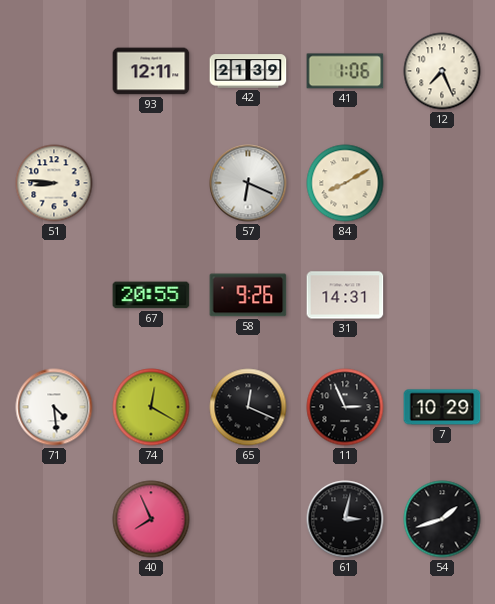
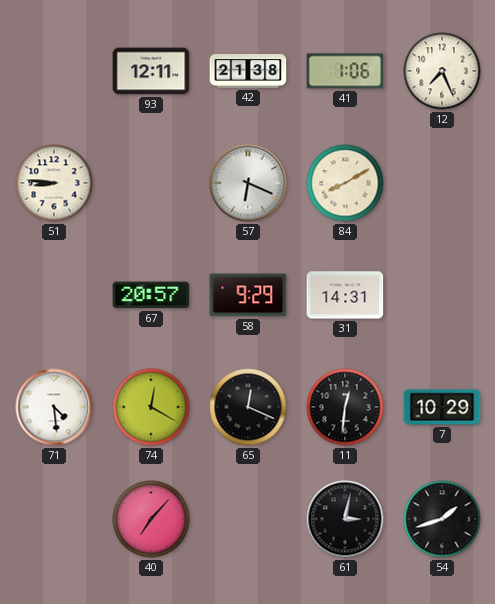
42: 21:39 -> 21:38
67: 20:55 -> 20:57
58: 9:26 -> 9:29
11: 2:56 -> 12:31
40: 7:56 -> 7:07
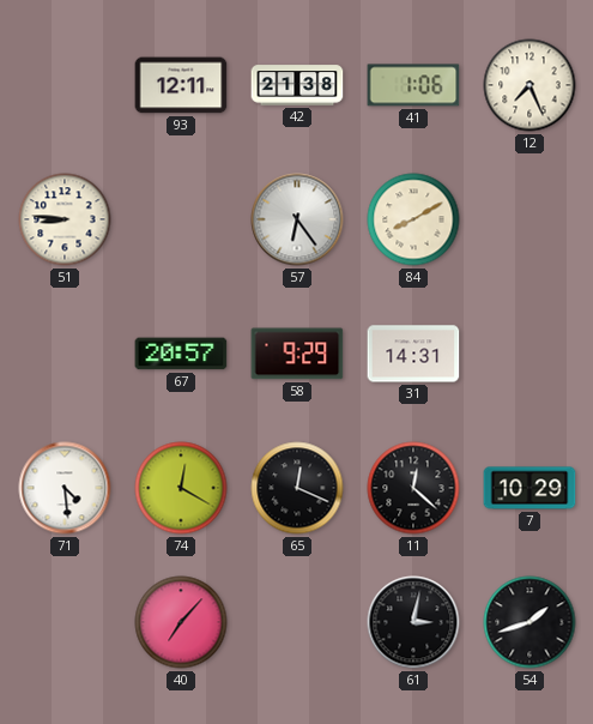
57: 6:19 -> 6:24
11: 12:31 -> 12:22
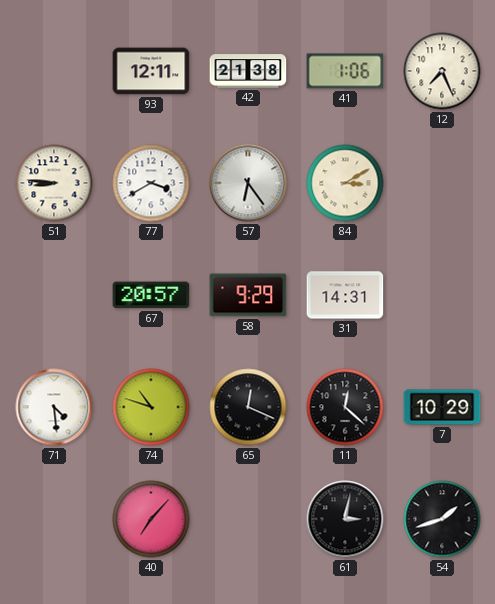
77: none -> 3:40
84: 8:10 -> 3:10
74: 12:20 -> 10:48
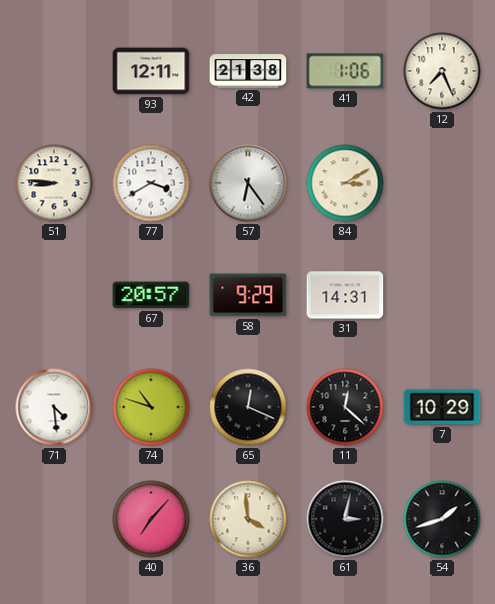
36: none -> 3:59
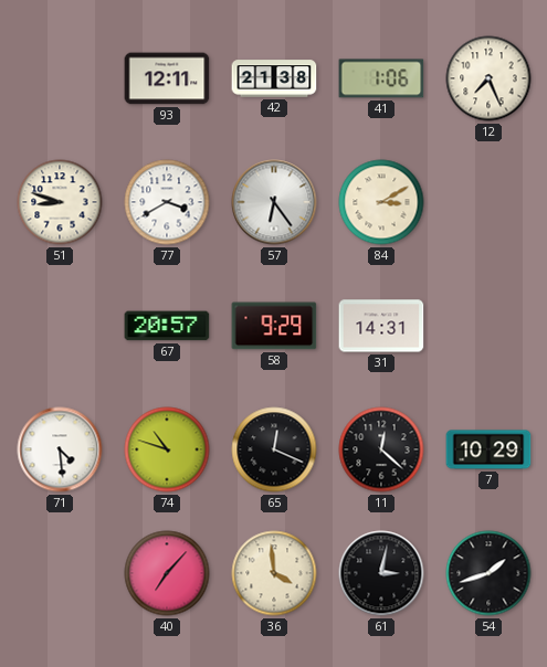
51: 8:46 -> 8:48
